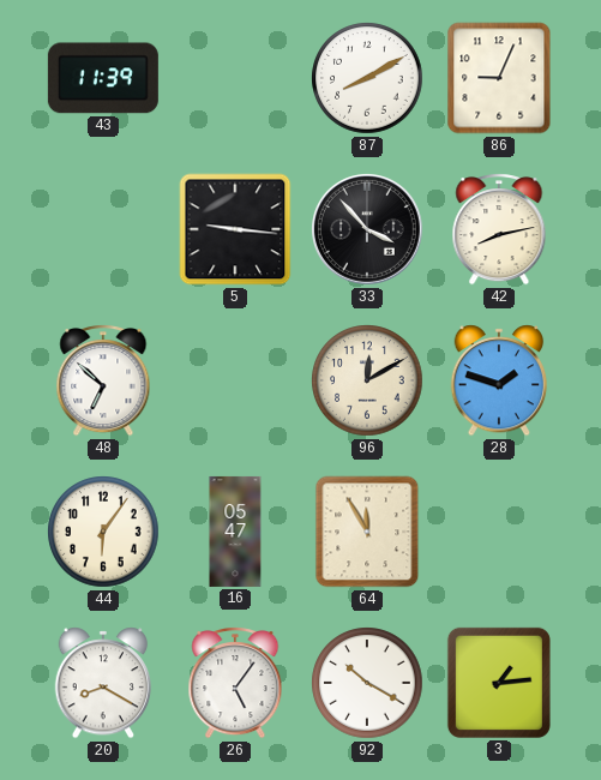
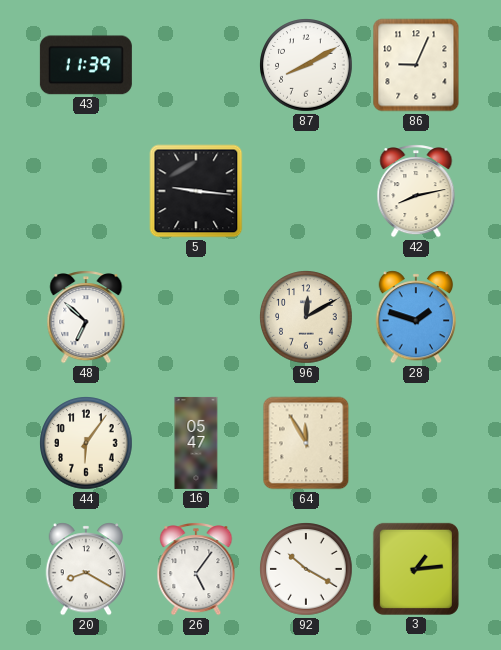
33: 3:53 -> none
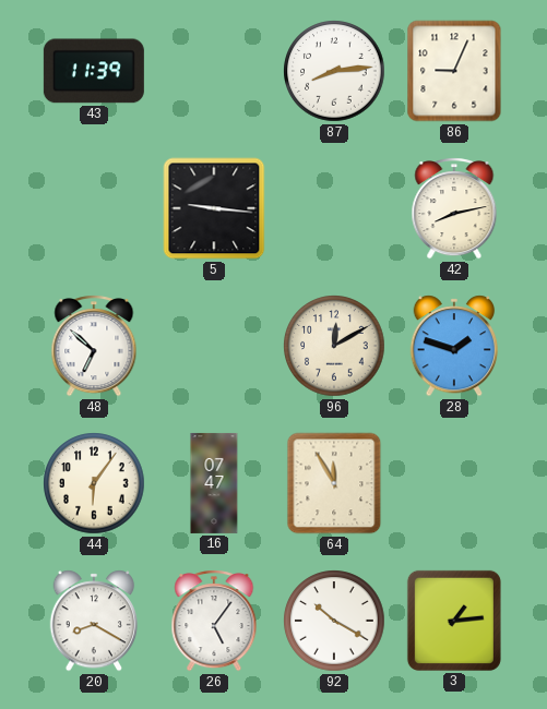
87: 8:10 -> 8:14
16: 05:47 -> 07:47
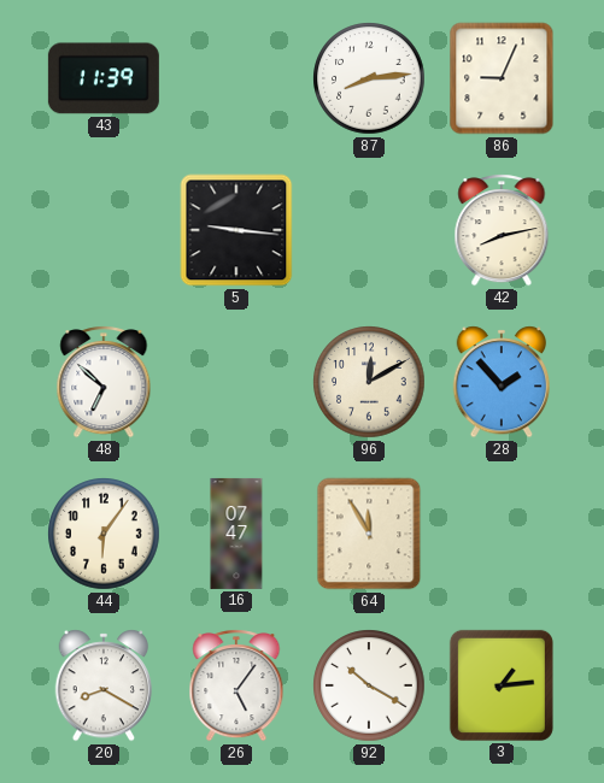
28: 1:48 -> 1:53
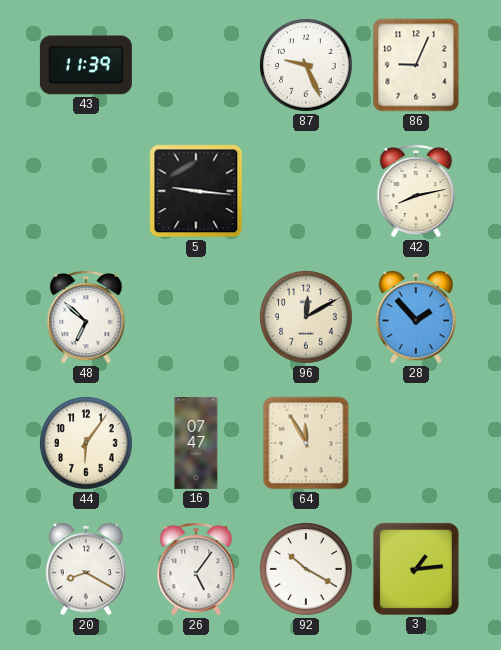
87: 8:14 -> 9:26
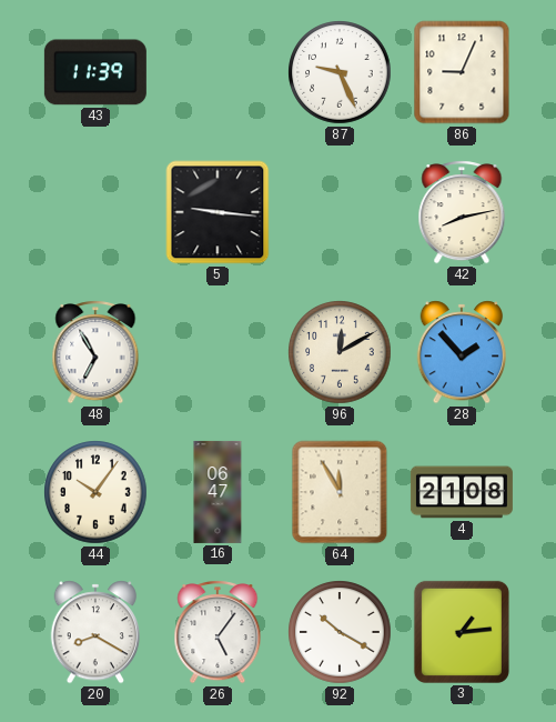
48: 6:52 -> 6:55
44: 6:06 -> 10:06
16: 07:47 -> 06:47
4: none -> 21:08
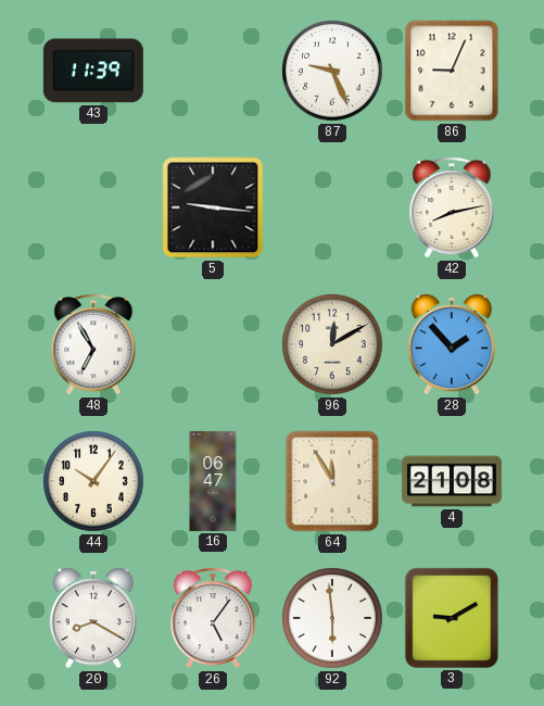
92: 10:20 -> 5:59
3: 1:14 -> 9:10
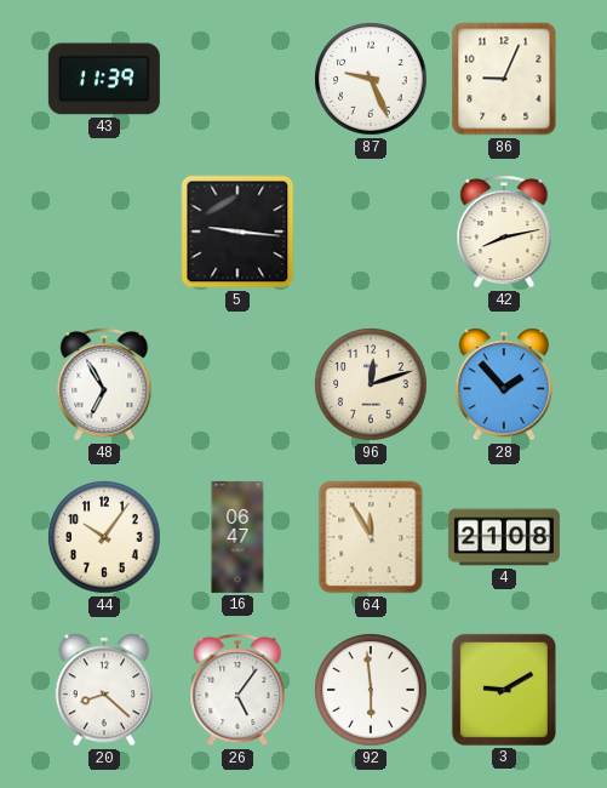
96: 12:10 -> 12:12
20: 8:20 -> 8:22
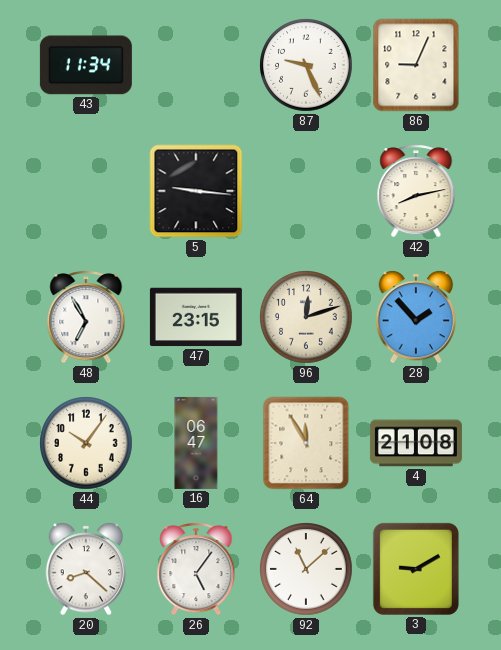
43: 11:39 -> 11:34
47: none -> 23:15
92: 5:59 -> 11:08
